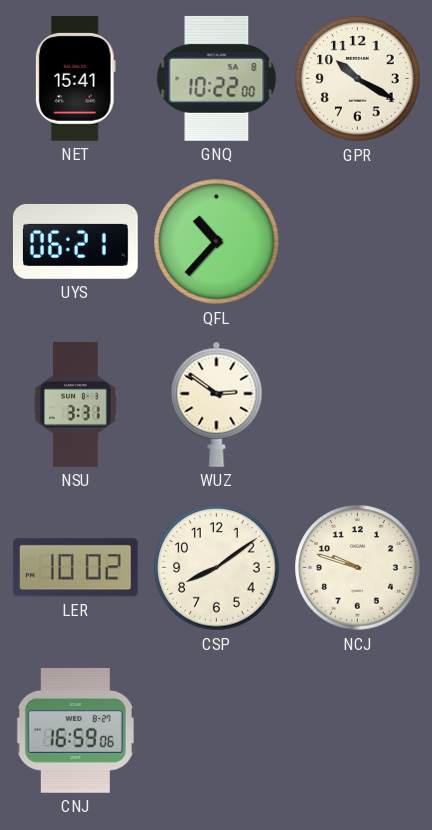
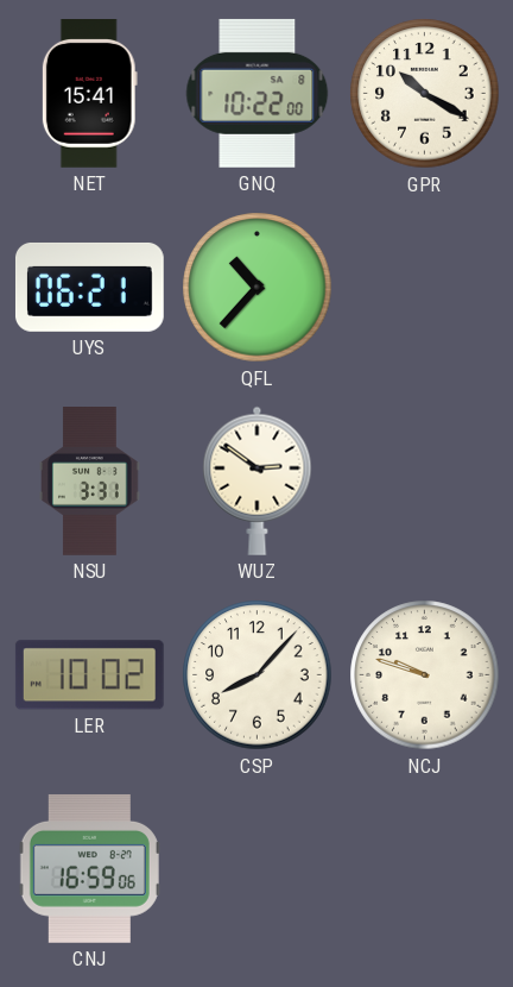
CSP: 8:09 -> 8:07
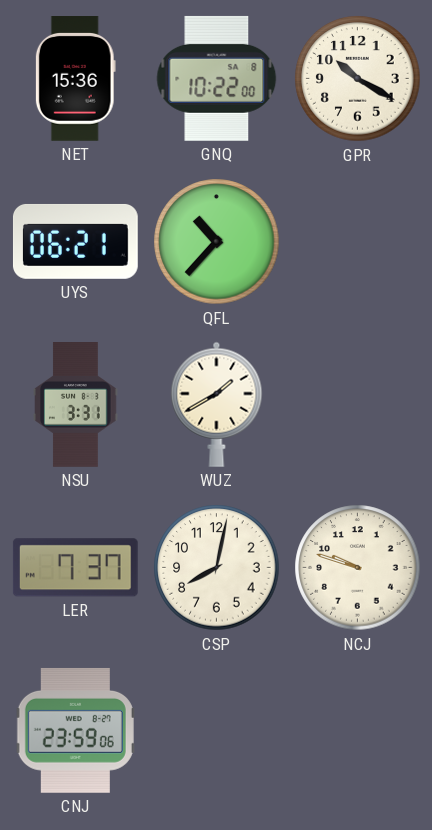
NET: 15:41 -> 15:36
WUZ: 2:51 -> 1:40
LER: 10:02 -> 7:37
CSP: 8:07 -> 8:02
CNJ: 16:59 -> 23:59
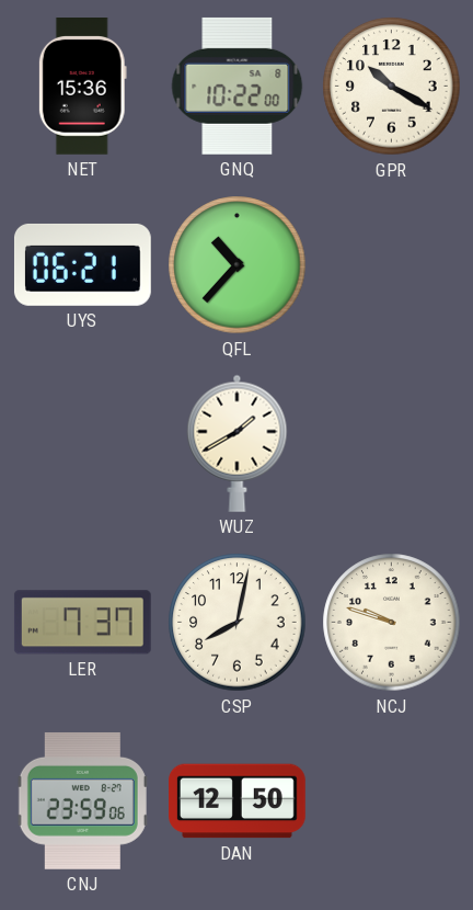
NSU: 3:31 -> none
DAN: none -> 12:50
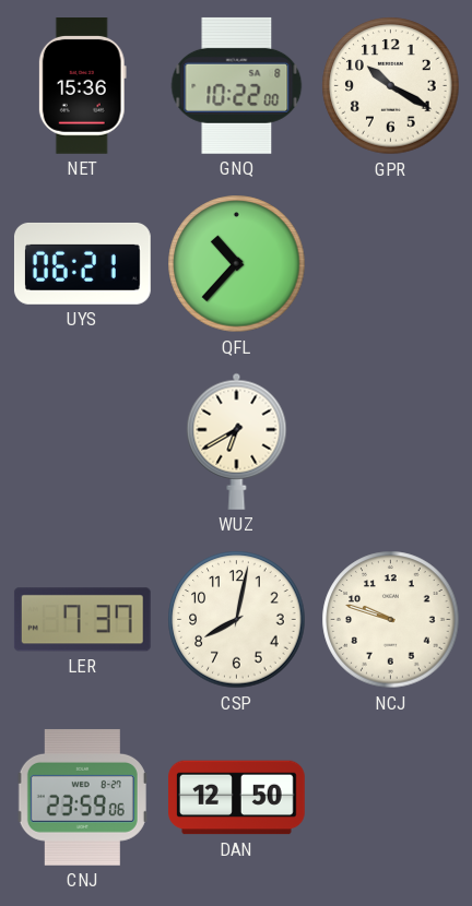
WUZ: 1:40 -> 6:40
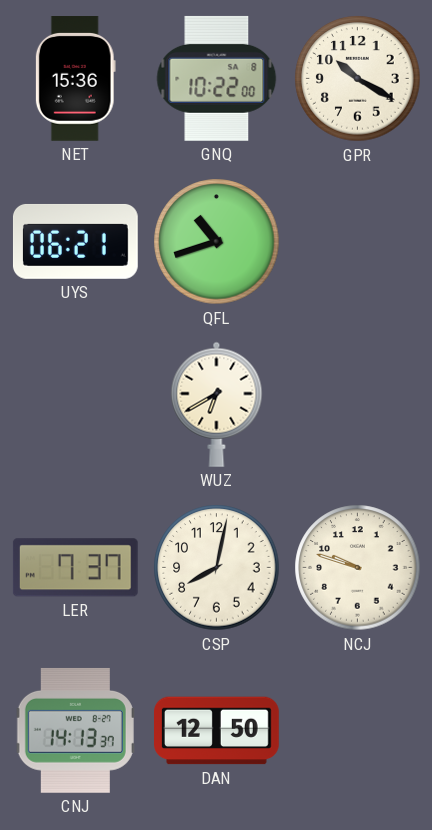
QFL: 10:37 -> 10:42
CNJ: 23:59 -> 14:13
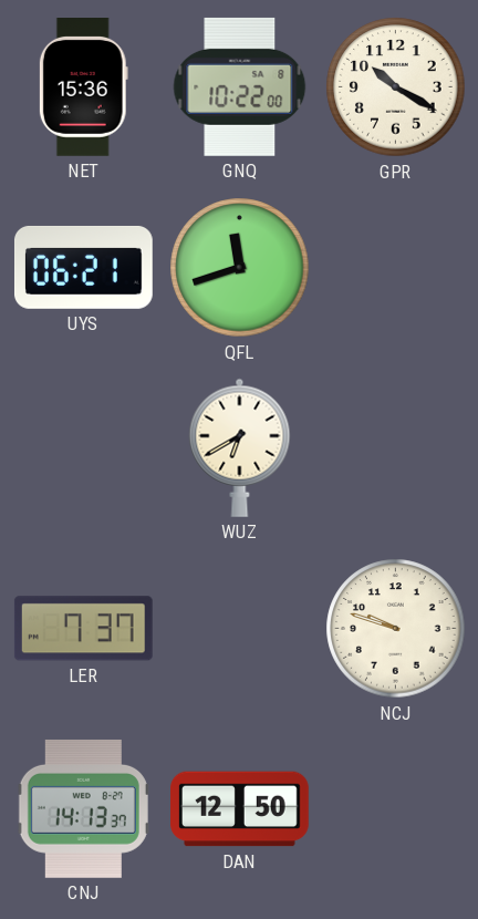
QFL: 10:42 -> 11:42
CSP: 8:02 -> none
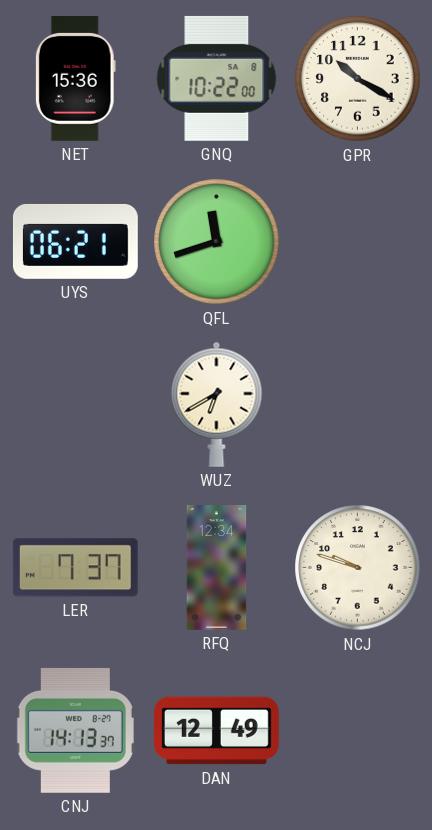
RFQ: none -> 12:34
DAN: 12:50 -> 12:49
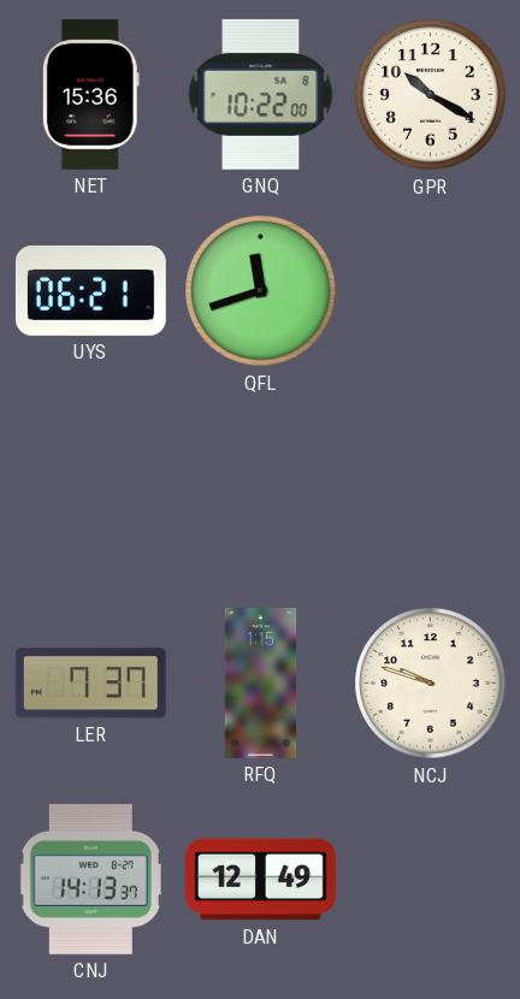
WUZ: 6:40 -> none
RFQ: 12:34 -> 1:15
